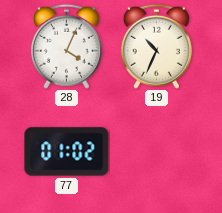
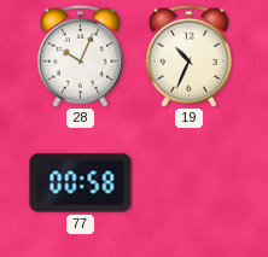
28: 4:04 -> 10:04
77: 01:02 -> 00:58
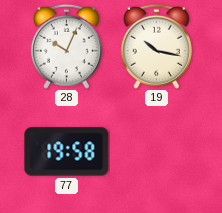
19: 10:34 -> 10:17
77: 00:58 -> 19:58
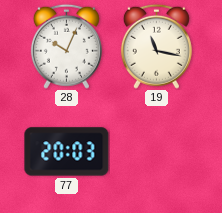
19: 10:17 -> 11:17
77: 19:58 -> 20:03
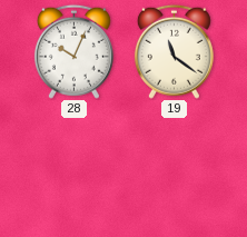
19: 11:17 -> 11:21
77: 20:03 -> none
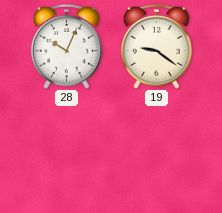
19: 11:21 -> 9:21
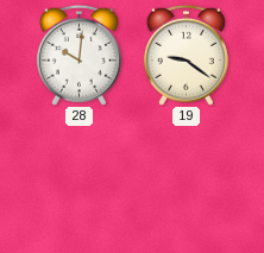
28: 10:04 -> 10:01
